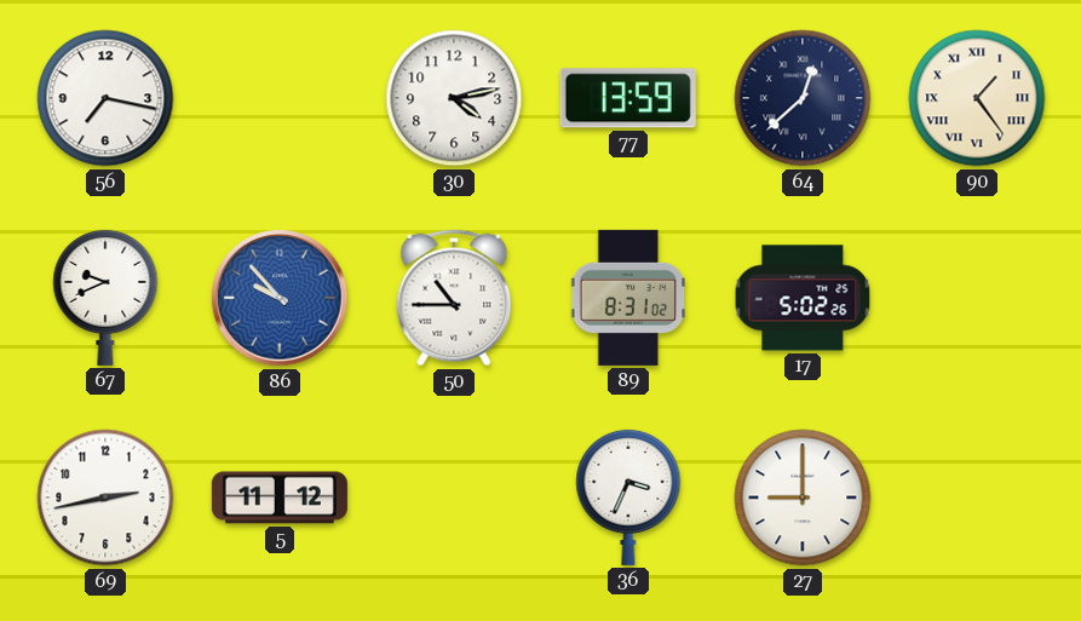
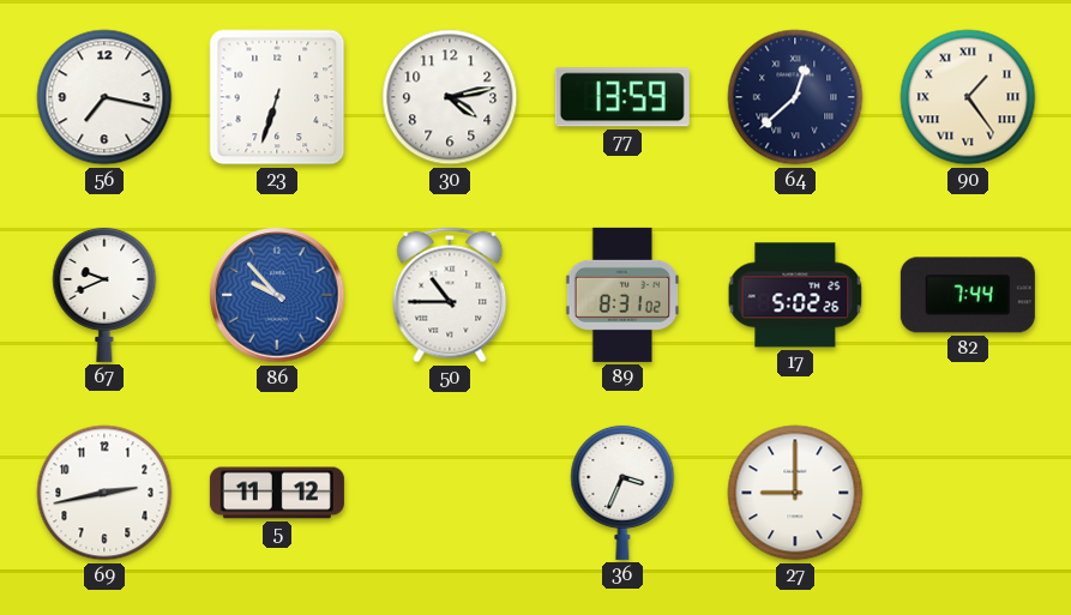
23: none -> 6:33
82: none -> 7:44
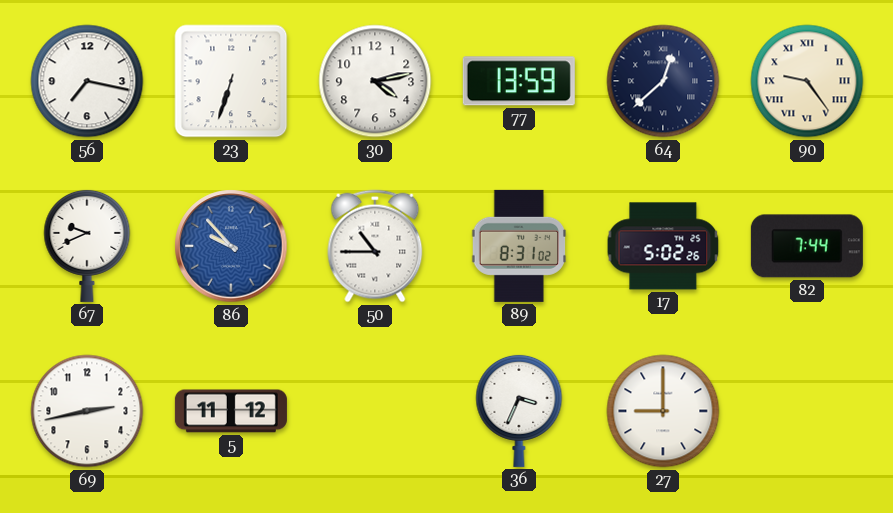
90: 1:24 -> 9:24
